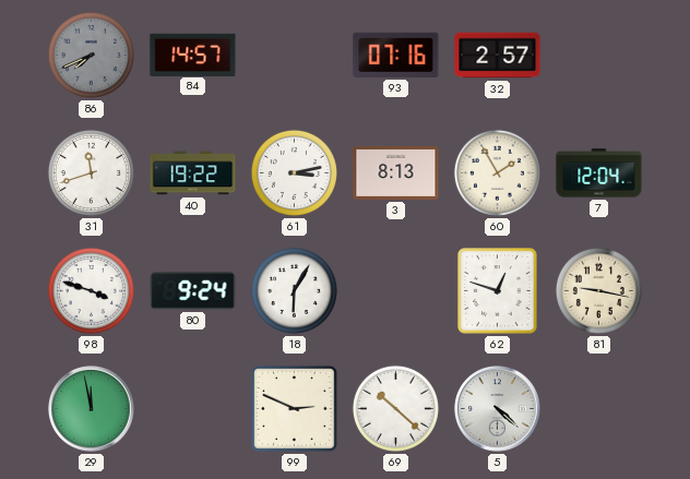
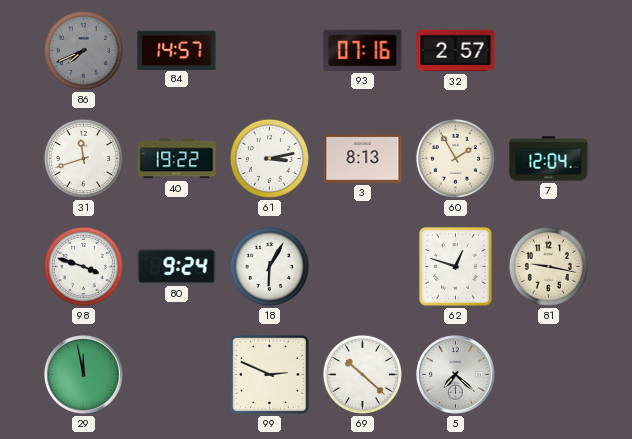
5: 4:22 -> 7:22
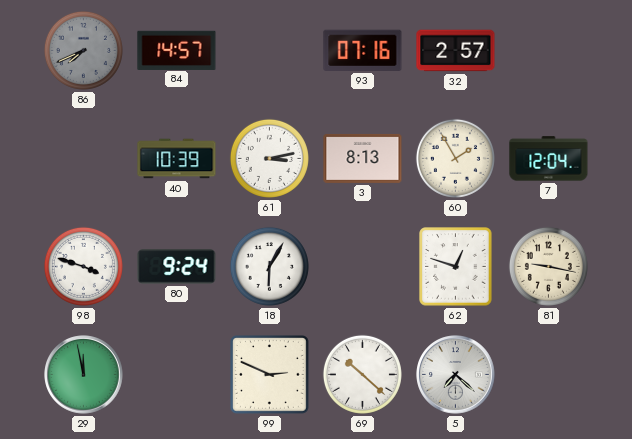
31: 11:42 -> none
40: 19:22 -> 10:39
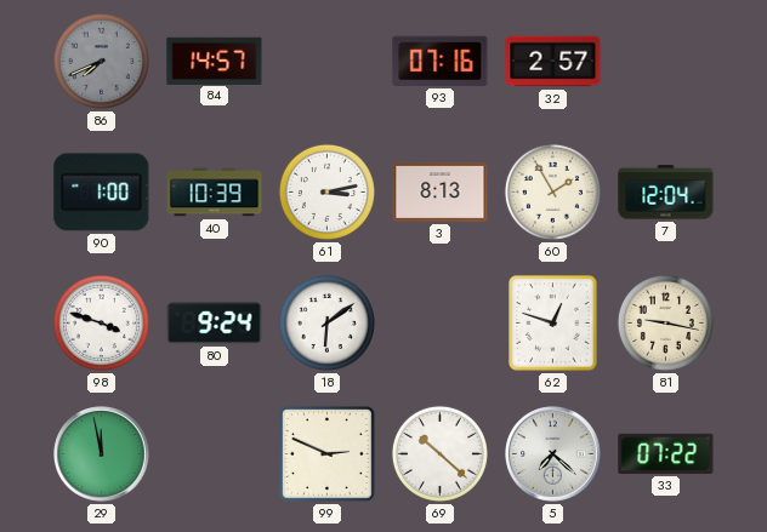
90: none -> 1:00
18: 6:05 -> 6:09
33: none -> 07:22
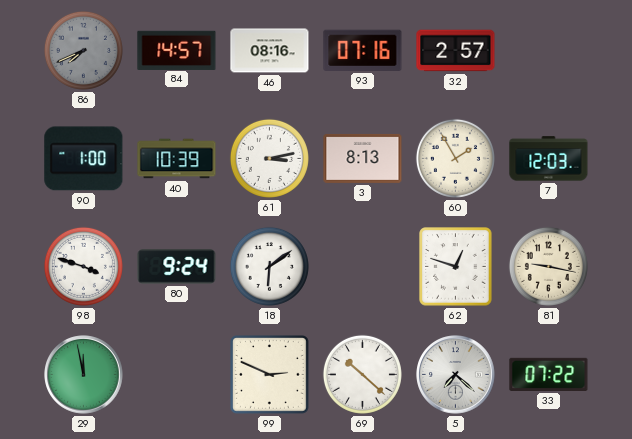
46: none -> 08:16
7: 12:04 -> 12:03
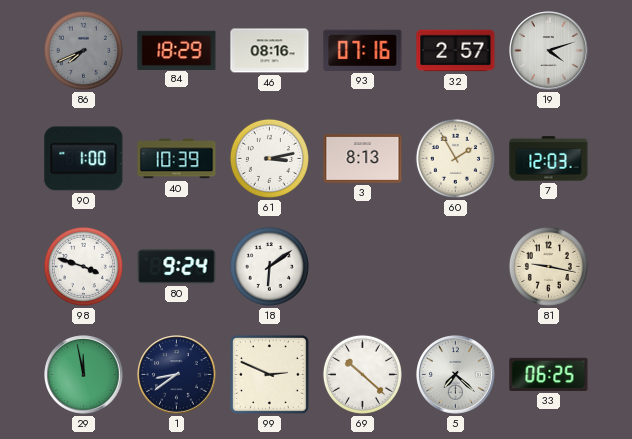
84: 14:57 -> 18:29
19: none -> 4:12
62: 12:48 -> none
1: none -> 8:39
33: 07:22 -> 06:25
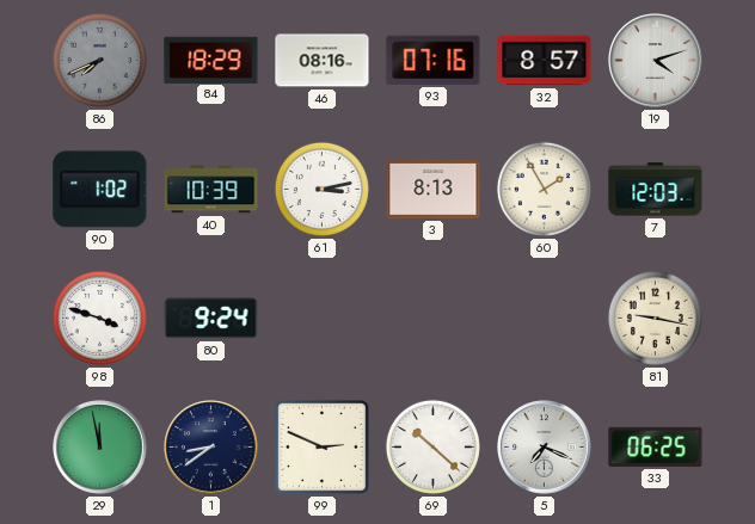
32: 2:57 -> 8:57
90: 1:00 -> 1:02
18: 6:09 -> none
5: 7:22 -> 7:19
